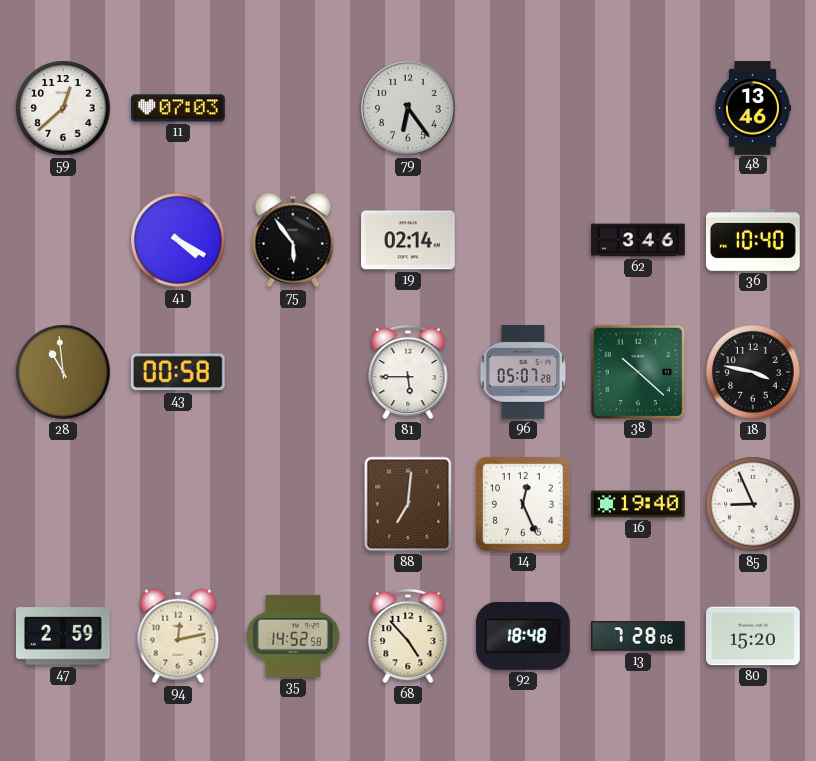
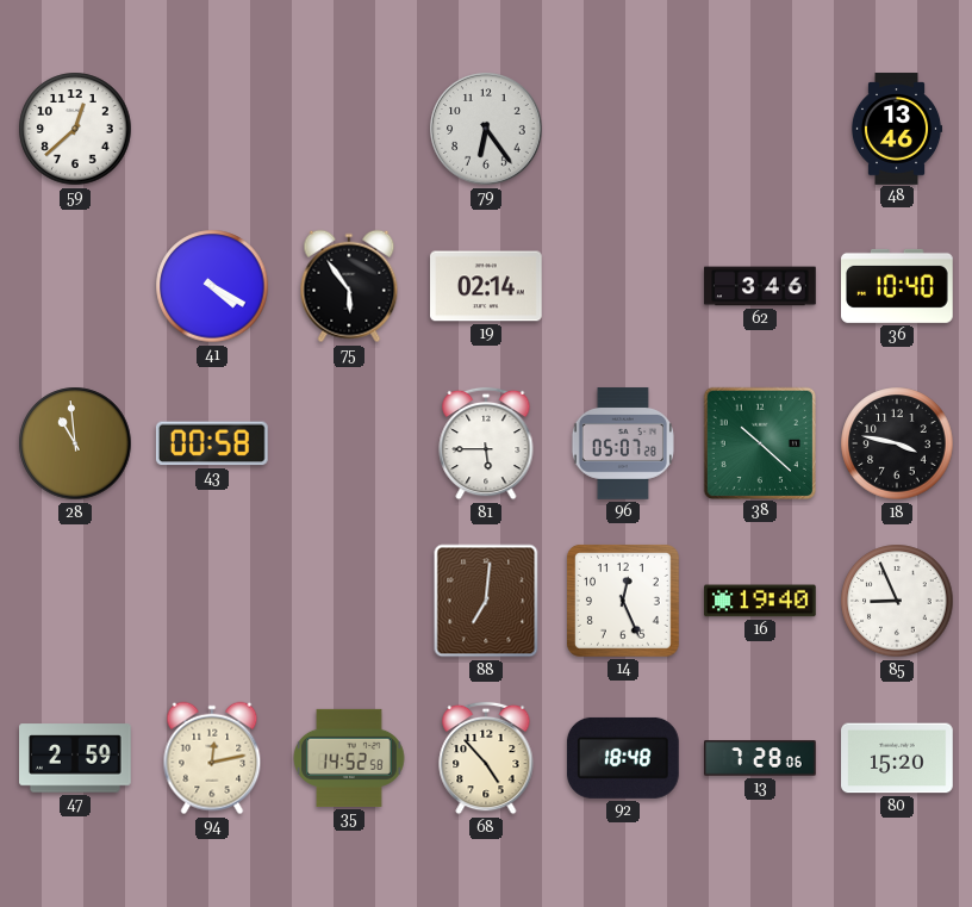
11: 07:03 -> none
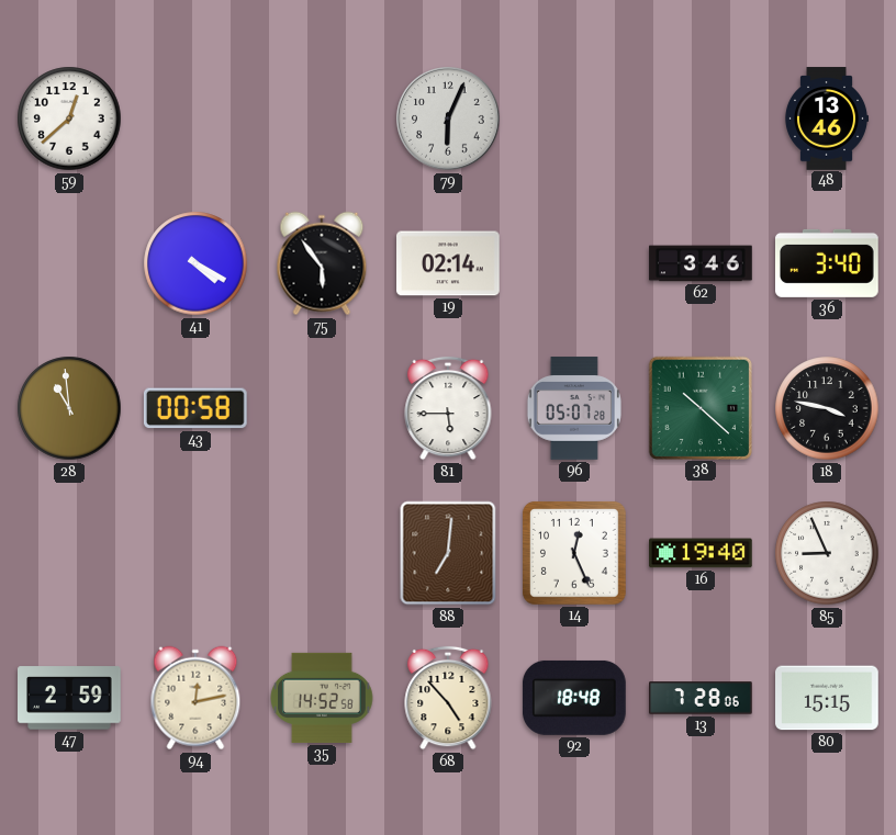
79: 6:24 -> 6:04
36: 10:40 -> 3:40
80: 15:20 -> 15:15
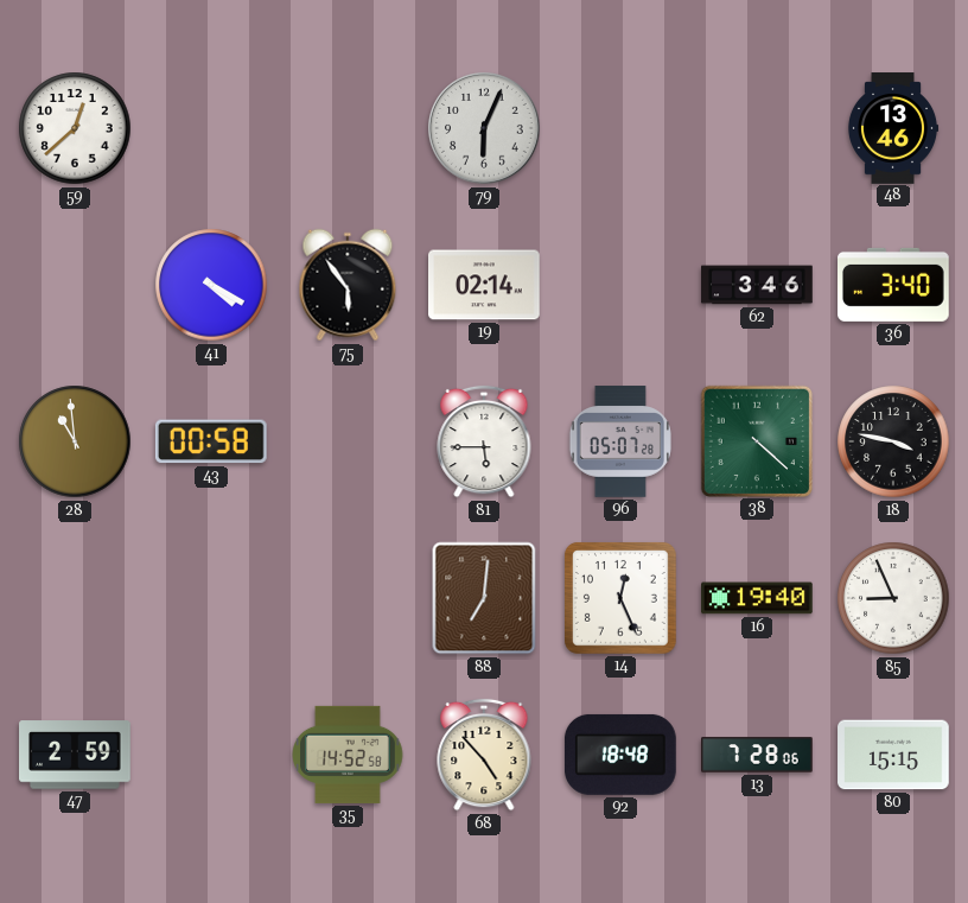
38: 10:22 -> 4:22
94: 12:13 -> none
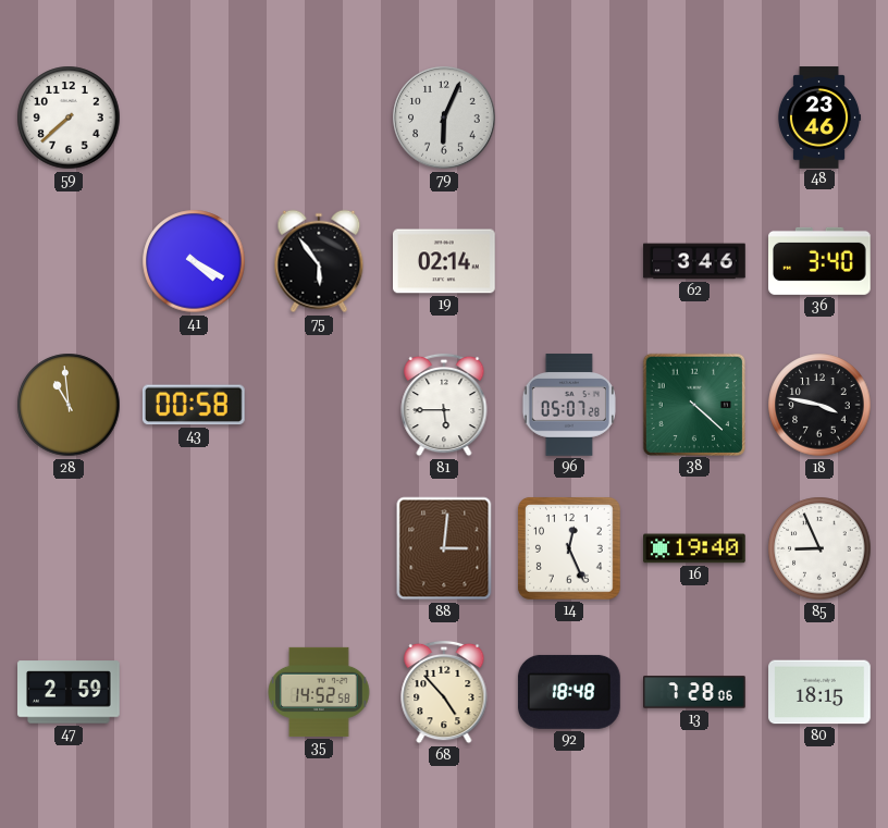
59: 12:38 -> 7:38
48: 13:46 -> 23:46
88: 7:01 -> 3:01
80: 15:15 -> 18:15
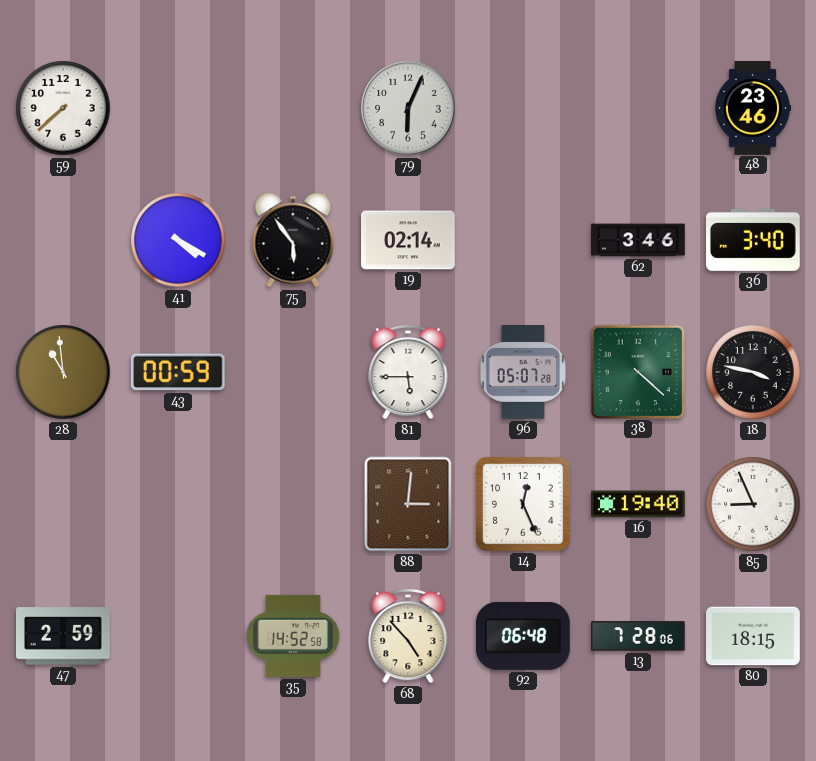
43: 00:58 -> 00:59
92: 18:48 -> 06:48
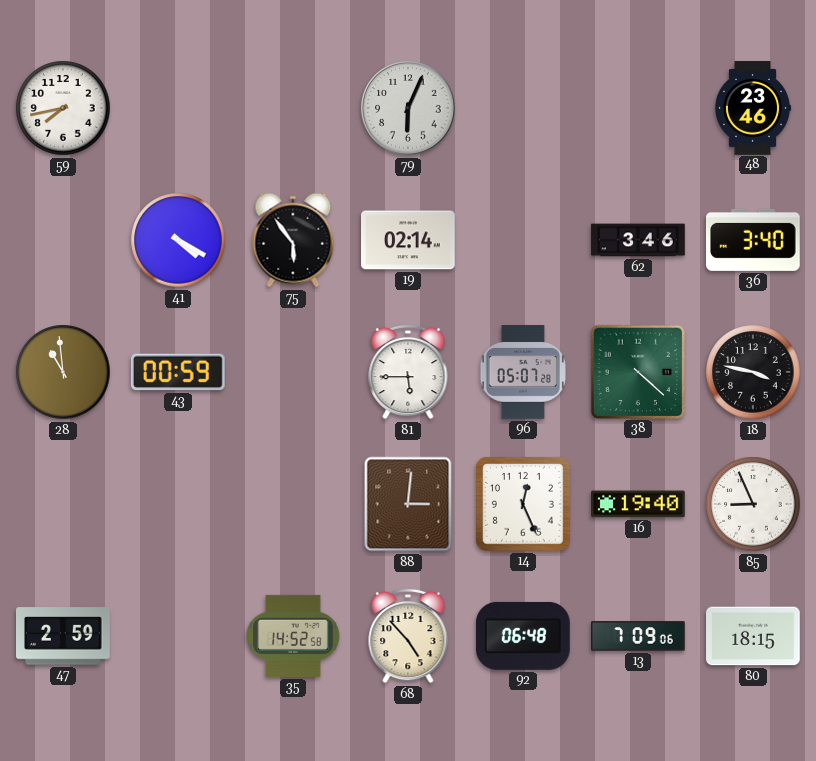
59: 7:38 -> 7:43
13: 7:28 -> 7:09
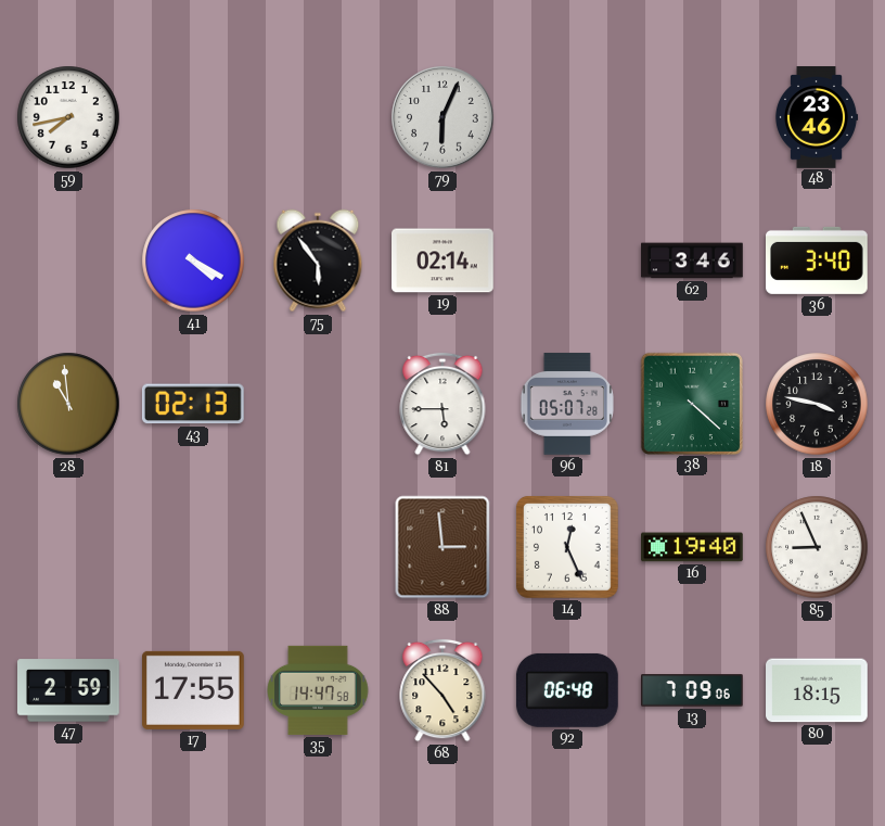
43: 00:59 -> 02:13
88: 3:01 -> 2:59
17: none -> 17:55
35: 14:52 -> 14:47
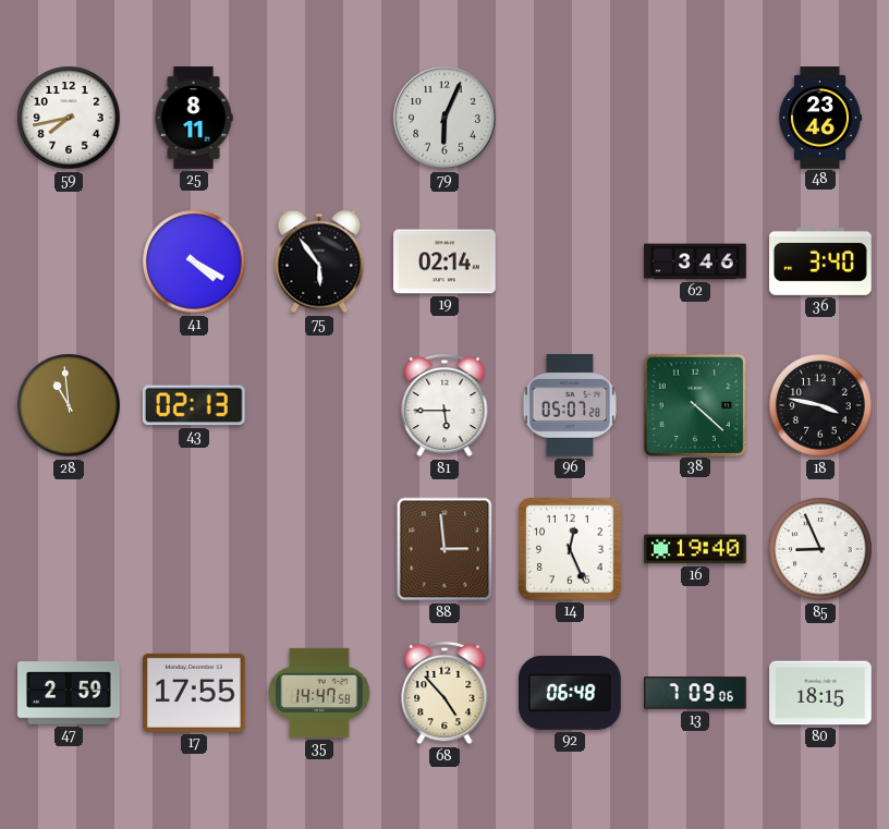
25: none -> 8:11
